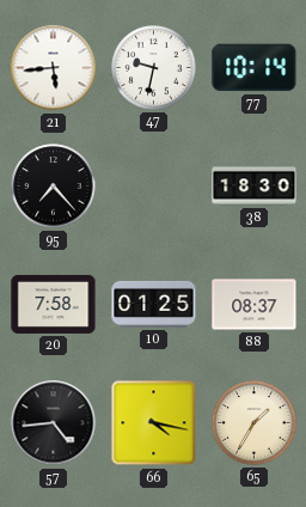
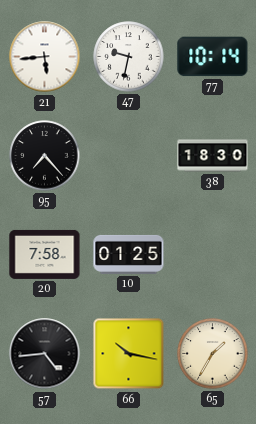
88: 08:37 -> none
66: 4:17 -> 10:17
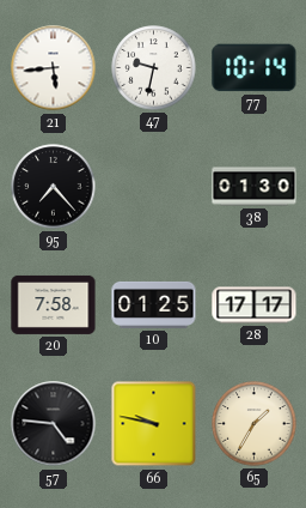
38: 18:30 -> 01:30
28: none -> 17:17
57: 4:44 -> 4:46
66: 10:17 -> 9:47
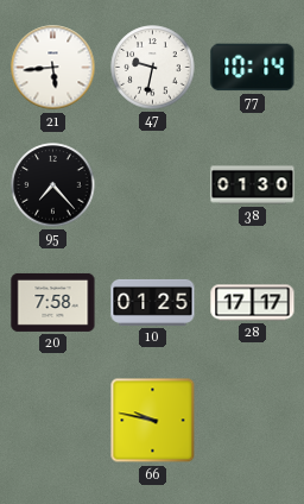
57: 4:46 -> none
65: 1:35 -> none
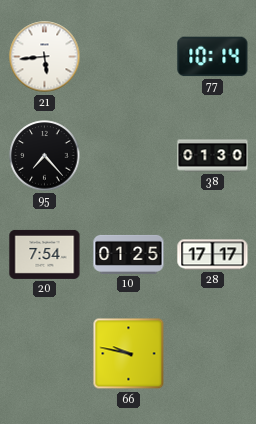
47: 9:32 -> none
20: 7:58 -> 7:54
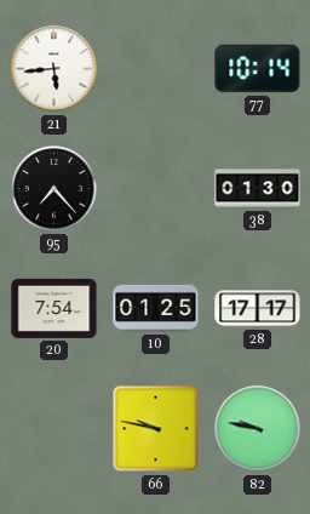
82: none -> 9:47
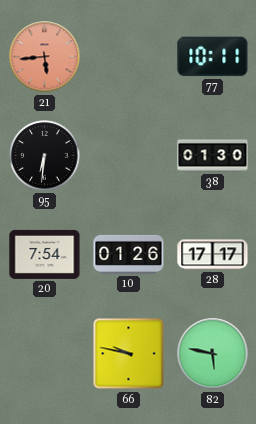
21 dial: white -> salmon
77: 10:14 -> 10:11
95: 7:23 -> 6:31
10: 01:25 -> 01:26
82: 9:47 -> 5:47
